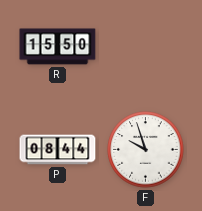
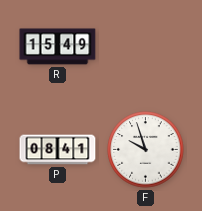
R: 15:50 -> 15:49
P: 08:44 -> 08:41
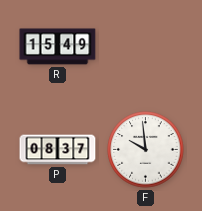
P: 08:41 -> 08:37
F: 9:57 -> 9:59
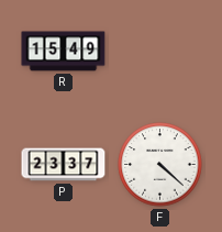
P: 08:37 -> 23:37
F: 9:59 -> 4:22
